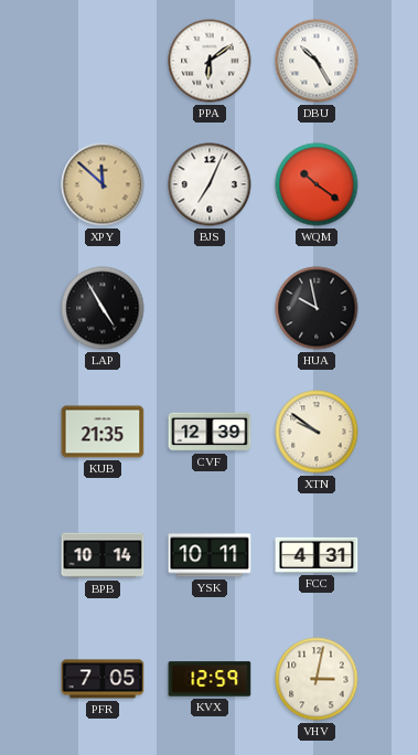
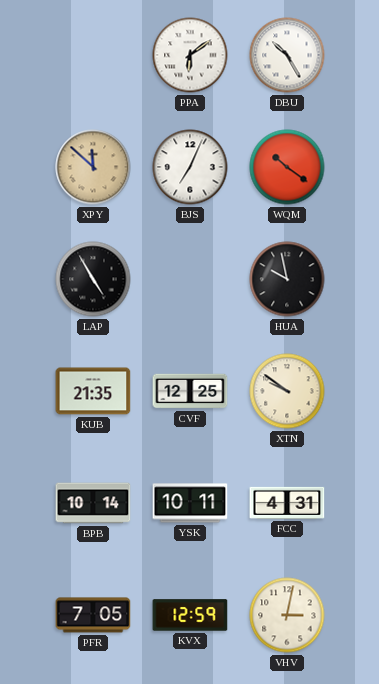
CVF: 12:39 -> 12:25
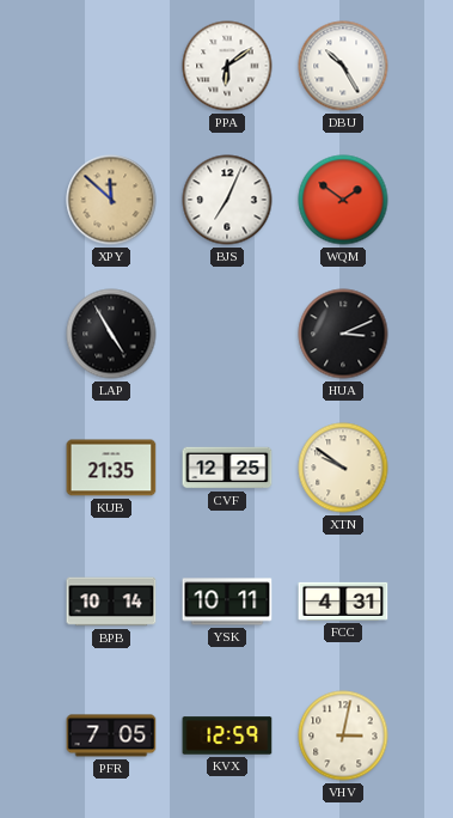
WQM: 10:21 -> 1:51
HUA: 9:58 -> 3:11
